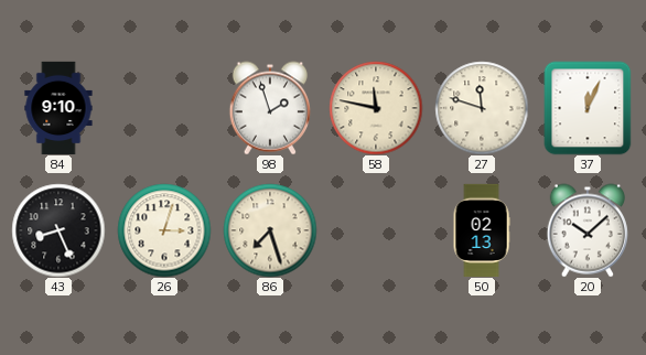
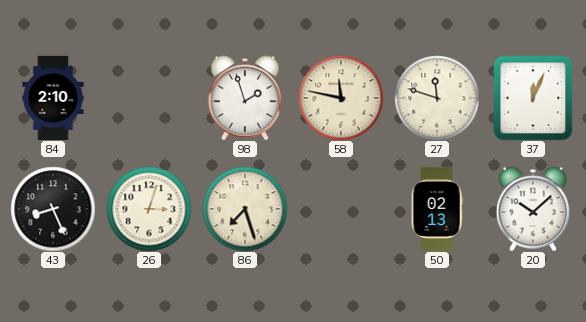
84: 9:10 -> 2:10
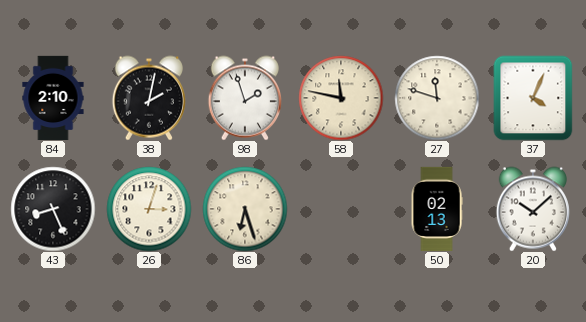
38: none -> 2:02
37: 12:04 -> 4:04
86: 7:27 -> 6:27
